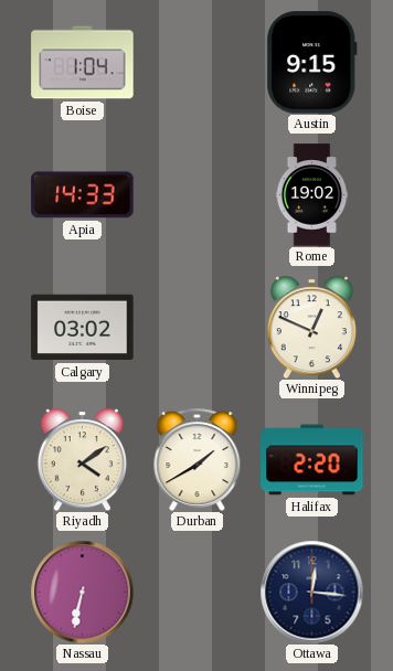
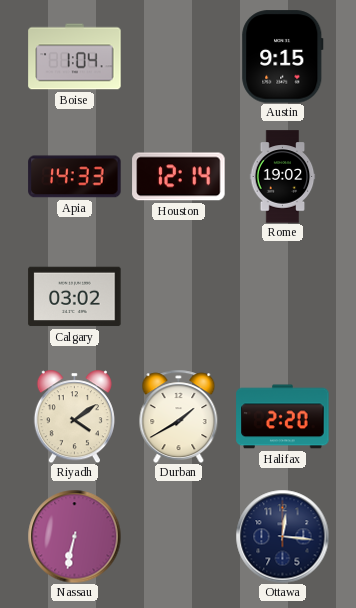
Houston: none -> 12:14
Winnipeg: 12:49 -> none
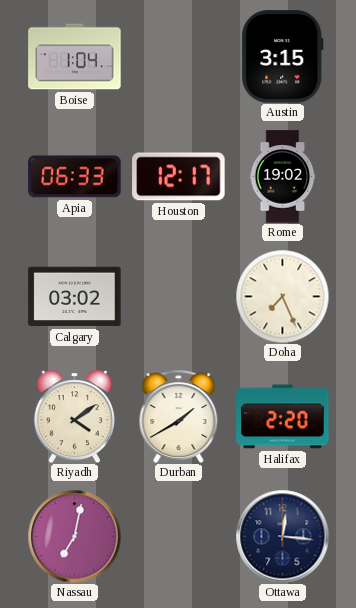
Austin: 9:15 -> 3:15
Apia: 14:33 -> 06:33
Houston: 12:14 -> 12:17
Doha: none -> 7:26
Nassau: 6:32 -> 7:02
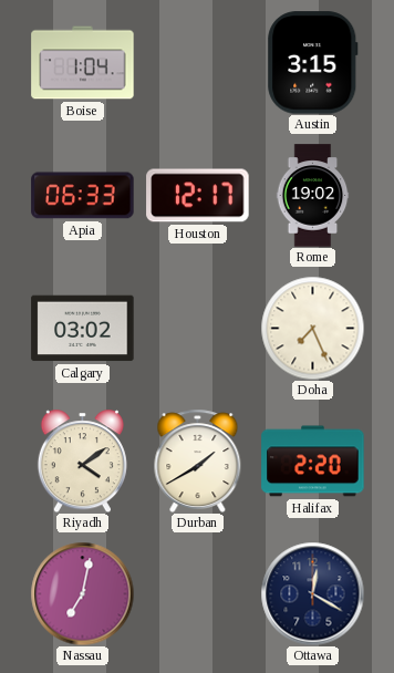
Ottawa: 12:16 -> 12:20
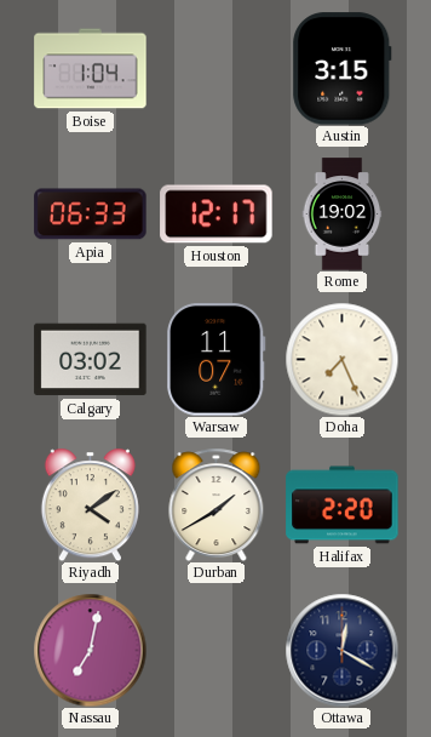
Warsaw: none -> 11:07
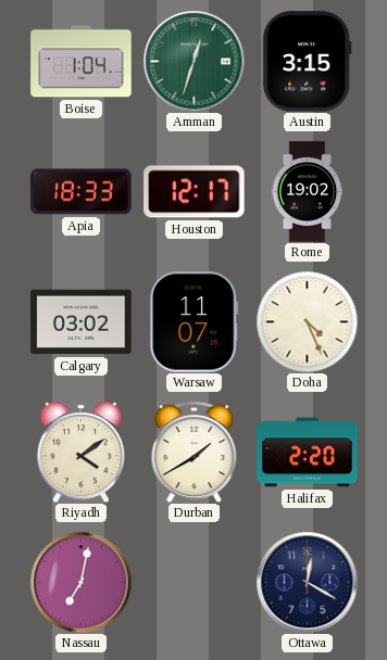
Amman: none -> 12:33
Apia: 06:33 -> 18:33
Doha: 7:26 -> 4:26
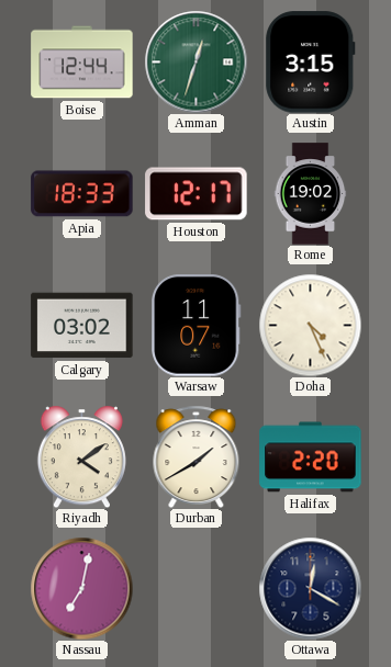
Boise: 1:04 -> 12:44
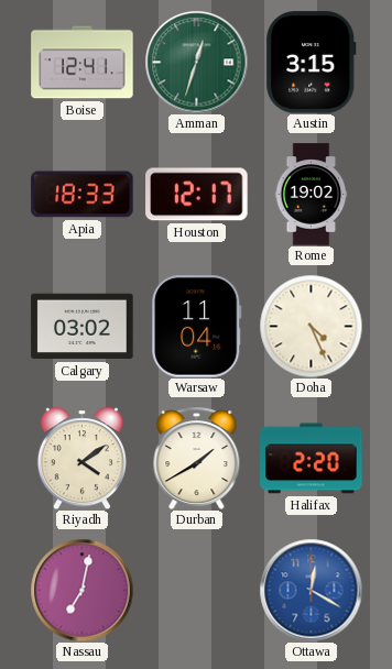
Boise: 12:44 -> 12:41
Warsaw: 11:07 -> 11:04
Ottawa dial: navy -> blue
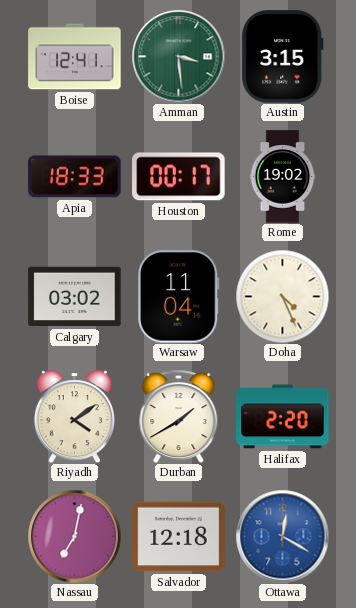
Amman: 12:33 -> 3:29
Houston: 12:17 -> 00:17
Salvador: none -> 12:18
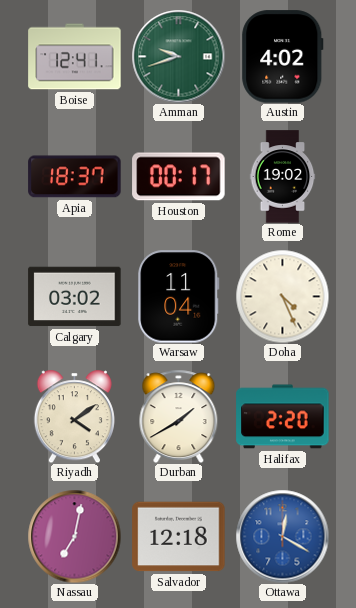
Amman: 3:29 -> 9:42
Austin: 3:15 -> 4:02
Apia: 18:33 -> 18:37
